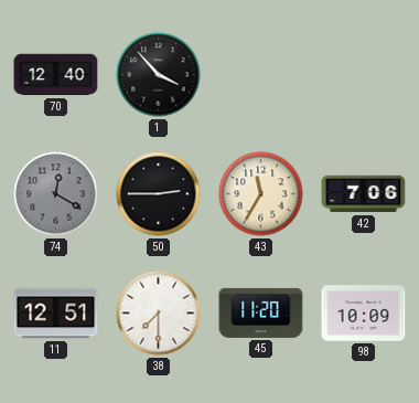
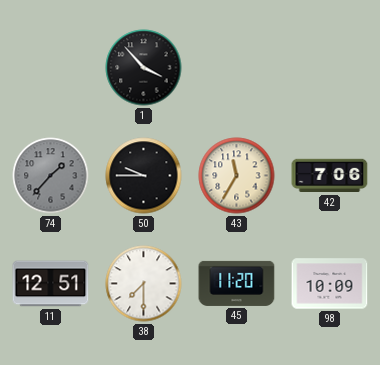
70: 12:40 -> none
74: 12:20 -> 1:37
50: 2:45 -> 9:45
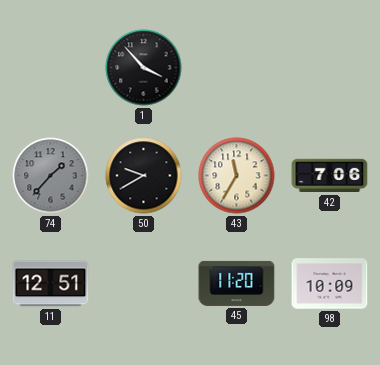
50: 9:45 -> 9:40
38: 7:30 -> none
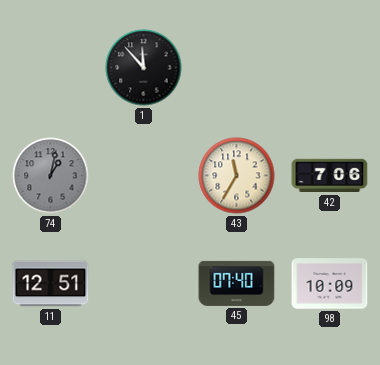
1: 3:53 -> 11:53
74: 1:37 -> 1:02
50: 9:40 -> none
45: 11:20 -> 07:40
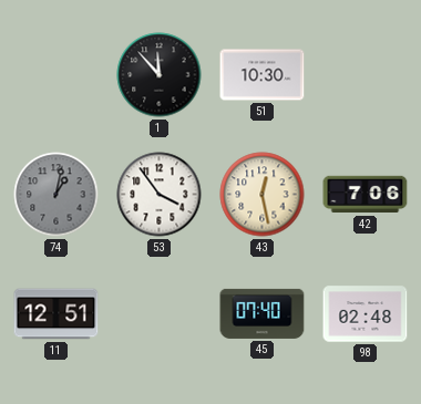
51: none -> 10:30
53: none -> 3:54
43: 11:35 -> 12:28
98: 10:09 -> 02:48
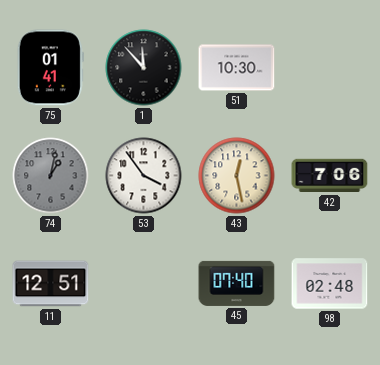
75: none -> 01:41
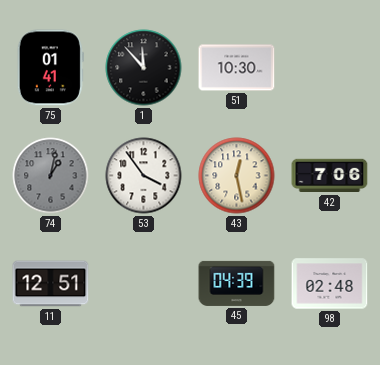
45: 07:40 -> 04:39
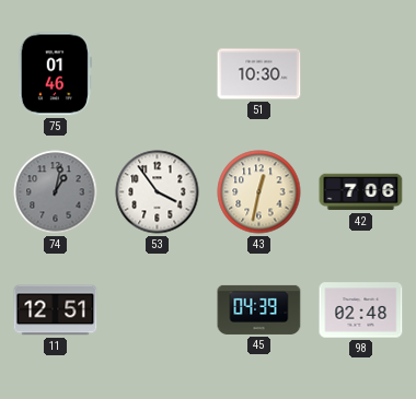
75: 01:41 -> 01:46
1: 11:53 -> none
43: 12:28 -> 12:32
